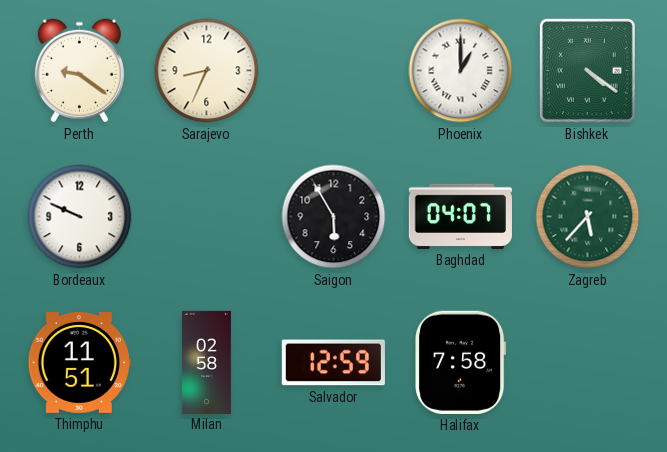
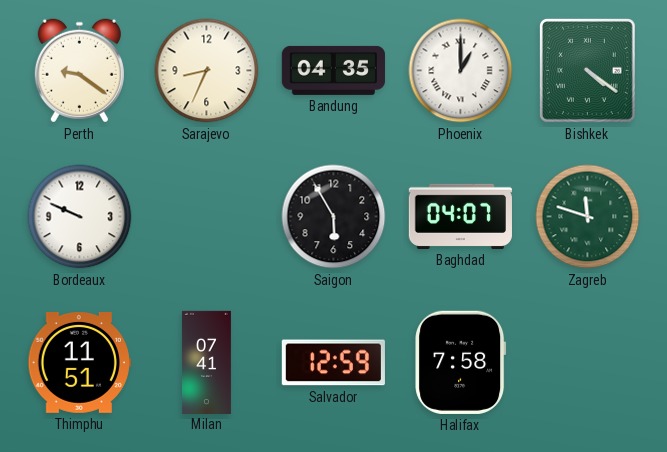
Bandung: none -> 04:35
Zagreb: 5:37 -> 11:48
Milan: 02:58 -> 07:41
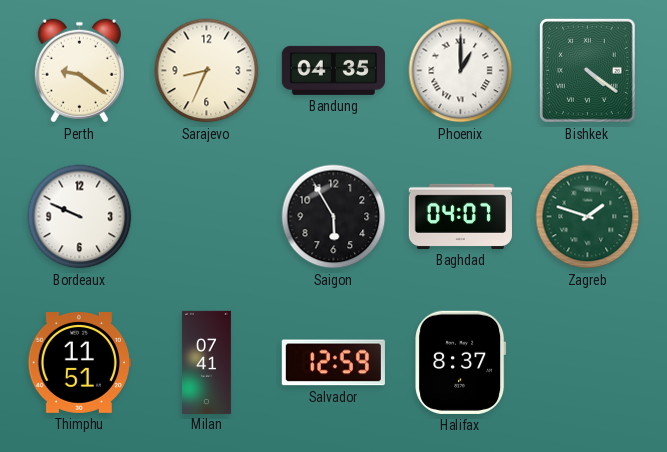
Zagreb: 11:48 -> 1:48
Halifax: 7:58 -> 8:37
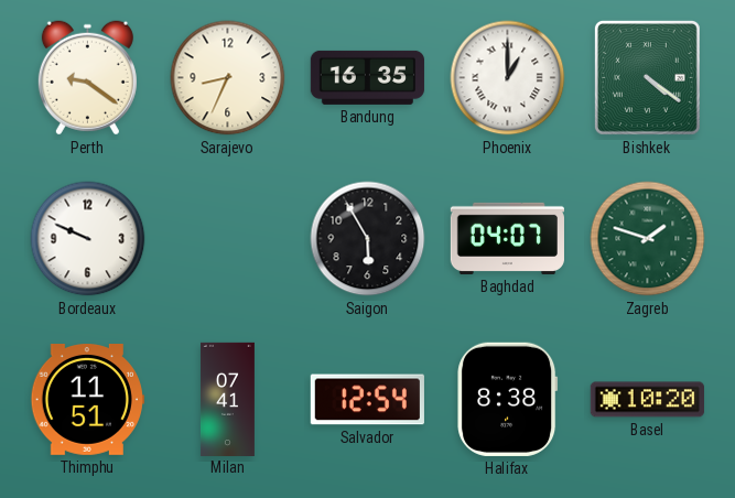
Bandung: 04:35 -> 16:35
Salvador: 12:59 -> 12:54
Halifax: 8:37 -> 8:38
Basel: none -> 10:20
